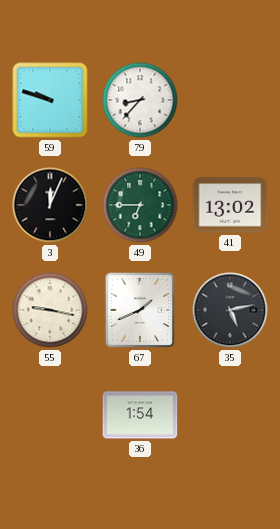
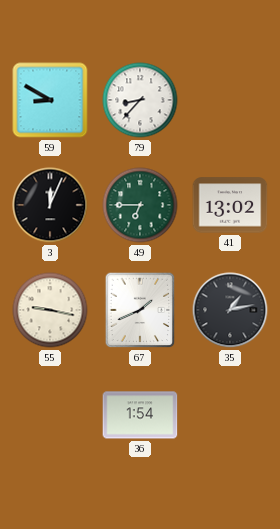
59: 9:48 -> 8:50
35: 5:13 -> 1:13
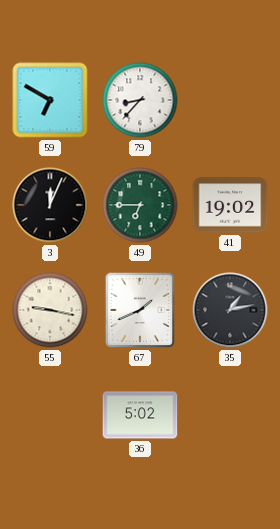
59: 8:50 -> 6:50
41: 13:02 -> 19:02
36: 1:54 -> 5:02
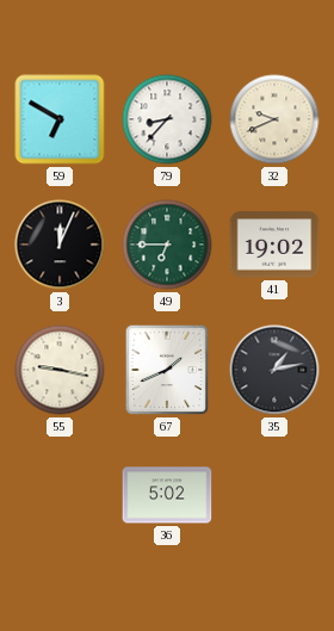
32: none -> 9:41
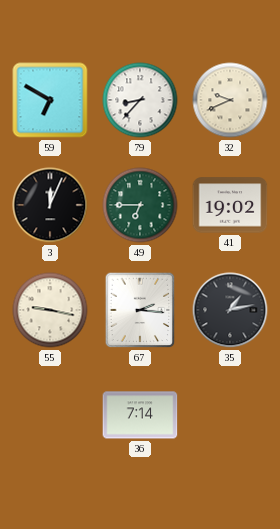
67: 1:41 -> 2:16
36: 5:02 -> 7:14
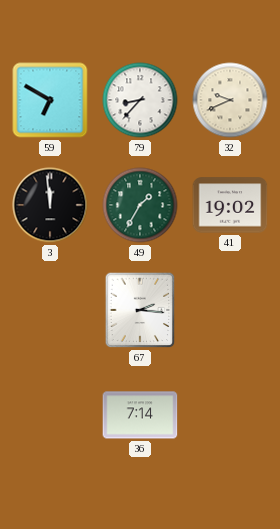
3: 12:04 -> 11:59
49: 6:45 -> 1:35
55: 9:17 -> none
35: 1:13 -> none
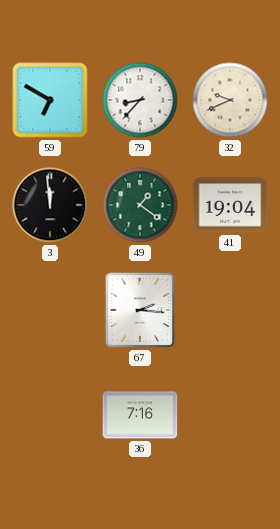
49: 1:35 -> 1:21
41: 19:02 -> 19:04
36: 7:14 -> 7:16
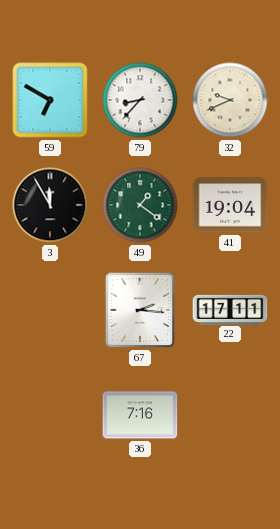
3: 11:59 -> 11:55
22: none -> 17:11
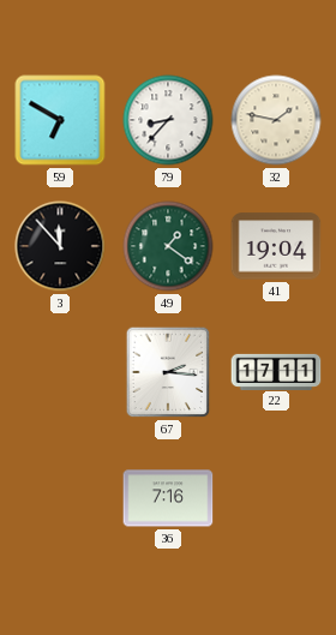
32: 9:41 -> 1:47
3: 11:55 -> 11:53
